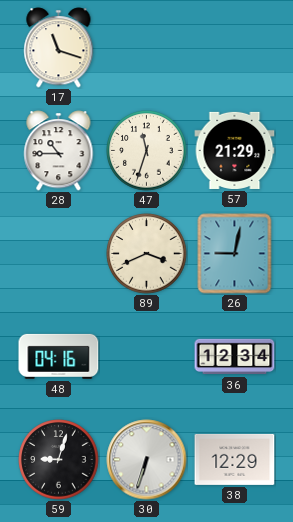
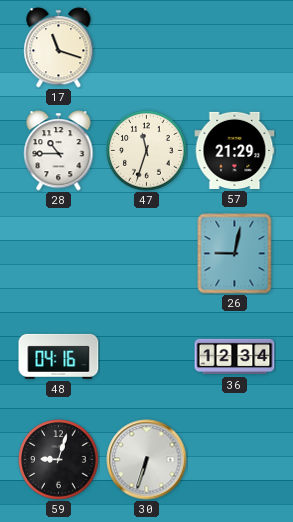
89: 3:41 -> none
38: 12:29 -> none
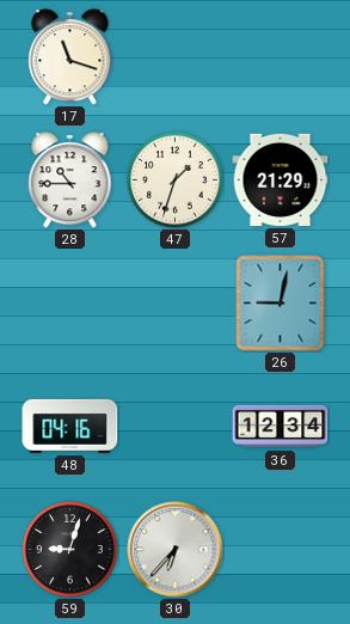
47: 11:33 -> 1:33
30: 6:33 -> 6:37
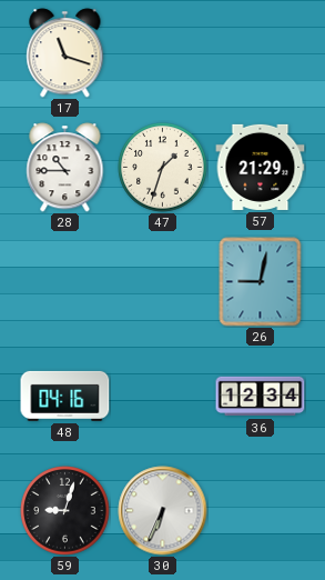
30: 6:37 -> 6:34
